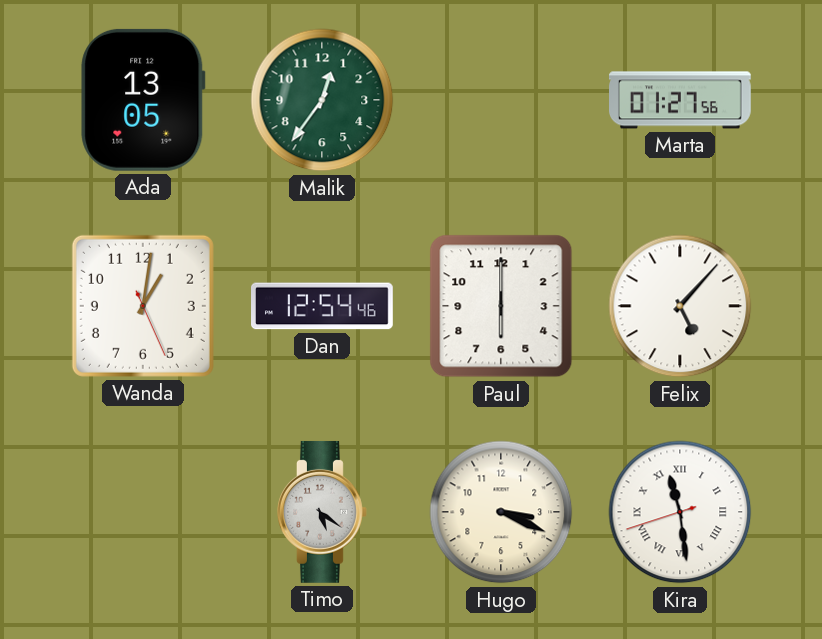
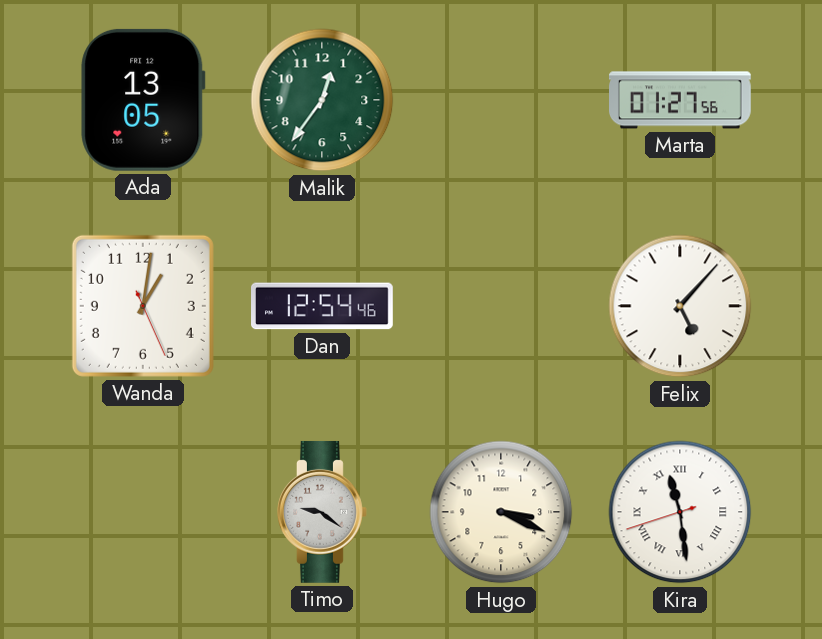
Paul: 6:00 -> none
Timo: 5:21 -> 9:21
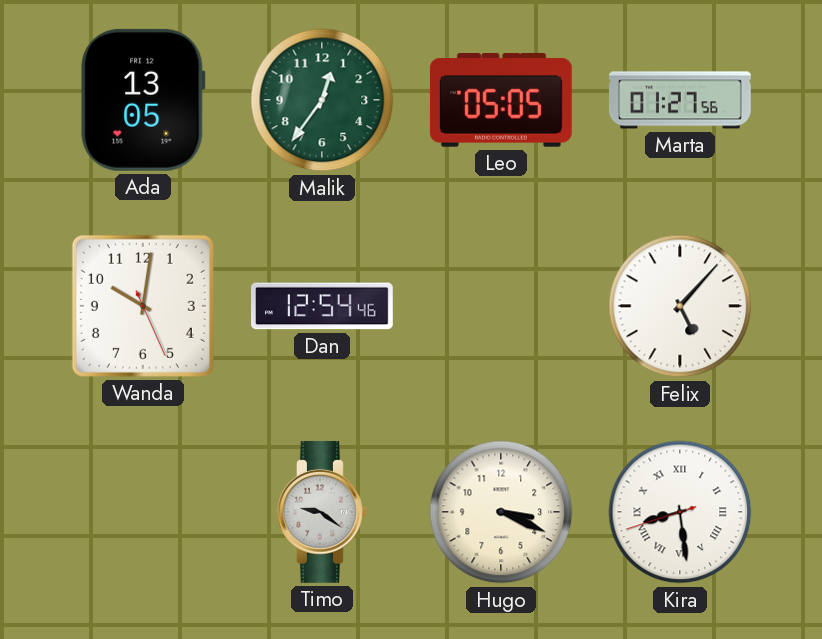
Leo: none -> 05:05
Wanda: 1:01 -> 10:01
Kira: 11:28 -> 8:28
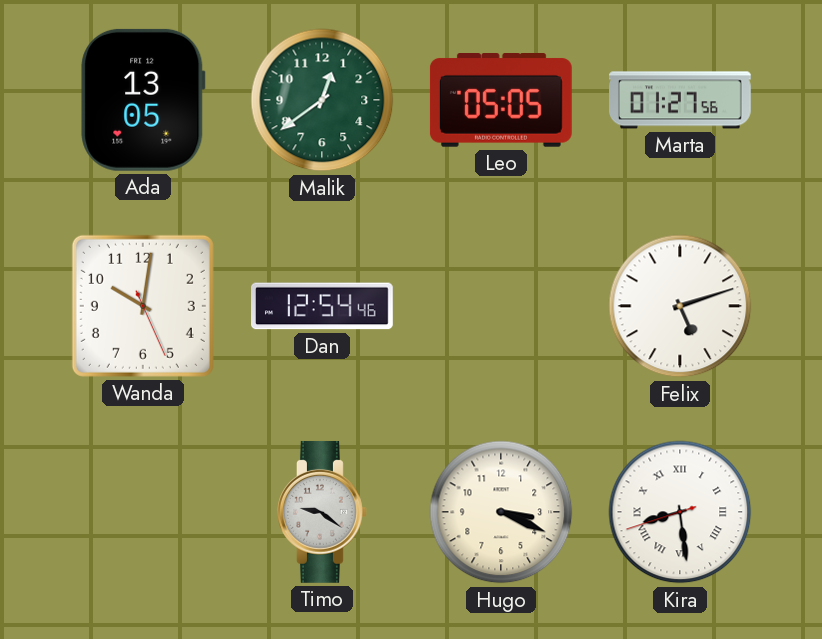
Malik: 12:36 -> 12:39
Felix: 5:07 -> 5:12
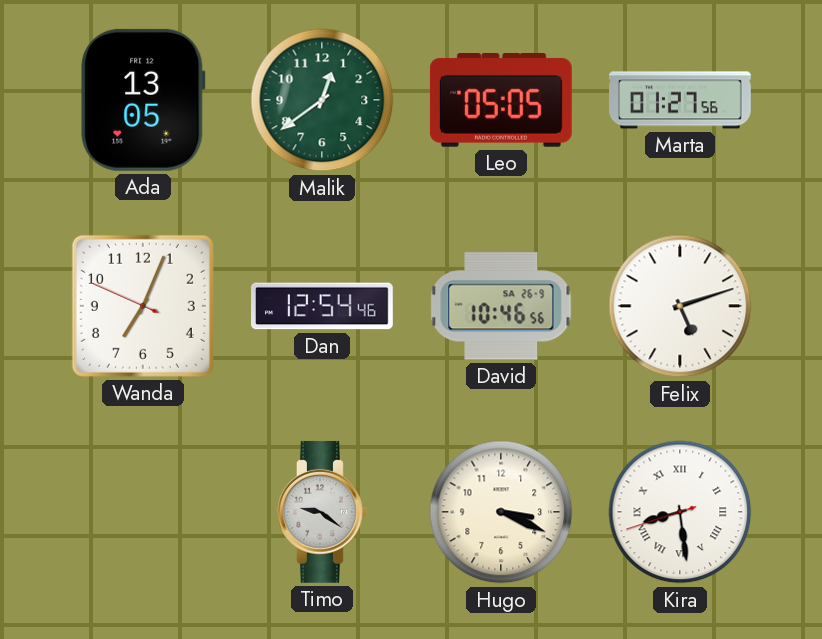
Wanda: 10:01 -> 7:03
David: none -> 10:46
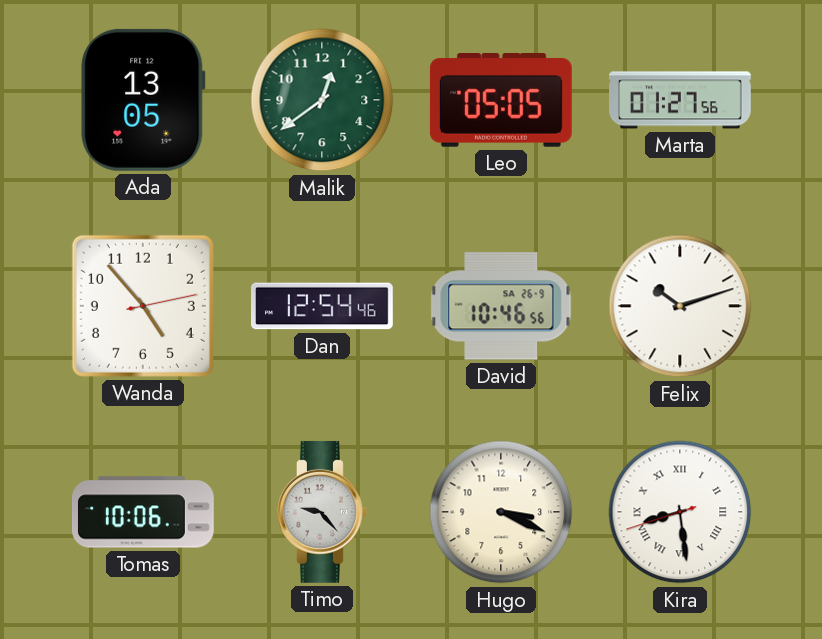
Wanda: 7:03 -> 4:53
Felix: 5:12 -> 10:12
Tomas: none -> 10:06
Timo: 9:21 -> 9:23
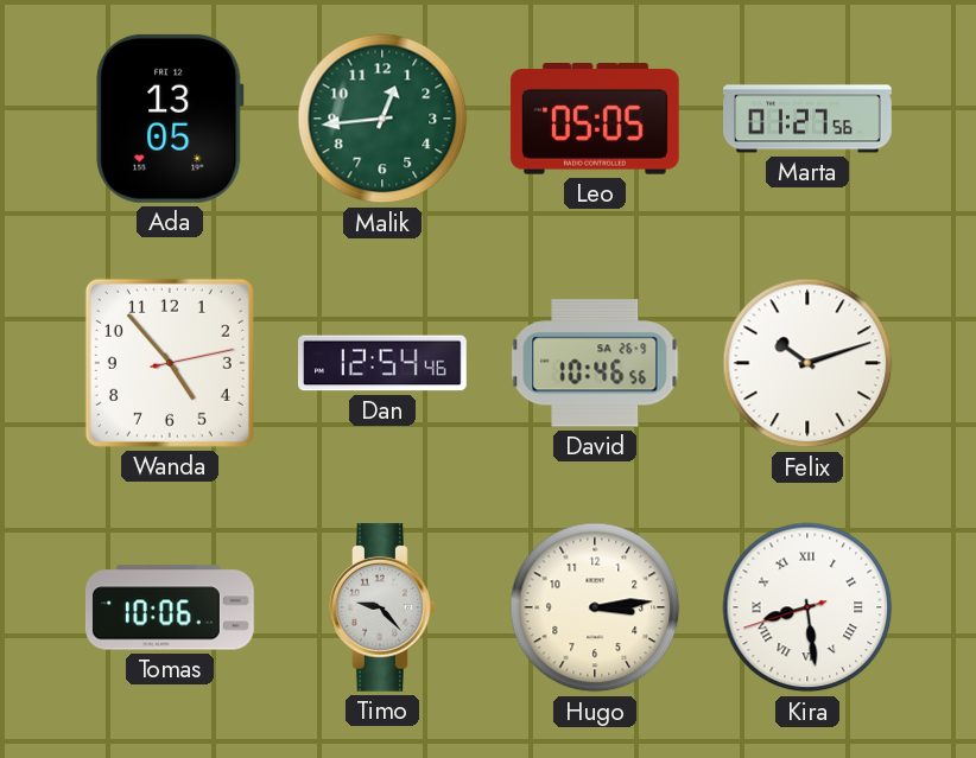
Malik: 12:39 -> 12:44
Hugo: 3:19 -> 3:14
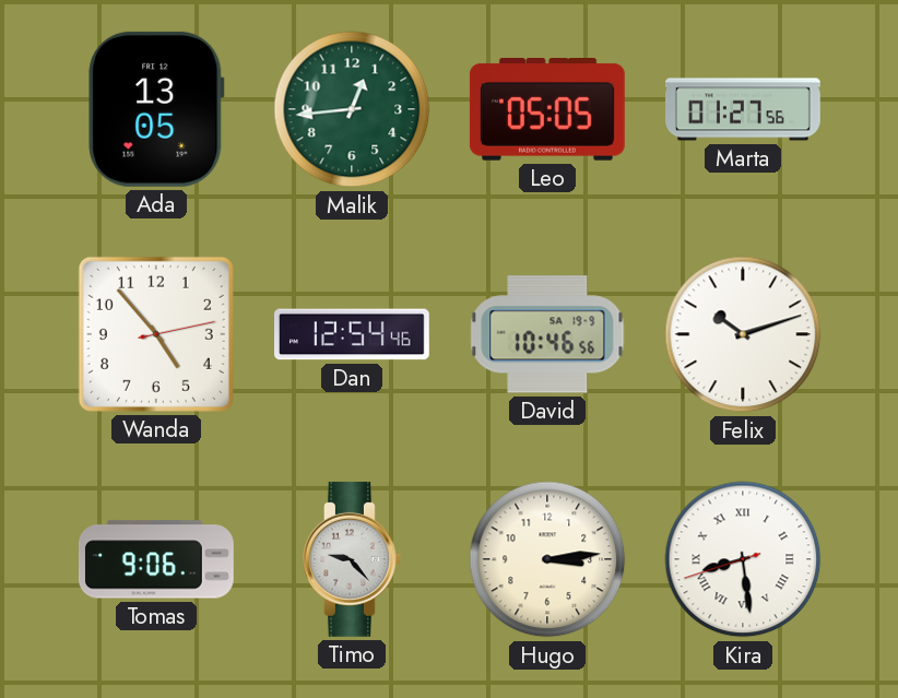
David date: SA 26-9 -> SA 19-9
Tomas: 10:06 -> 9:06
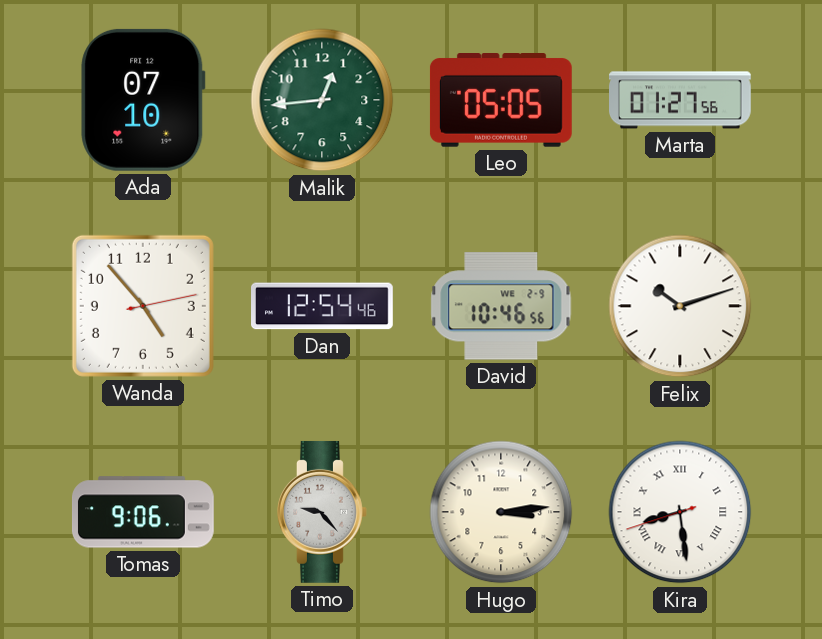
Ada: 13:05 -> 07:10
David date: SA 19-9 -> WE 2-9
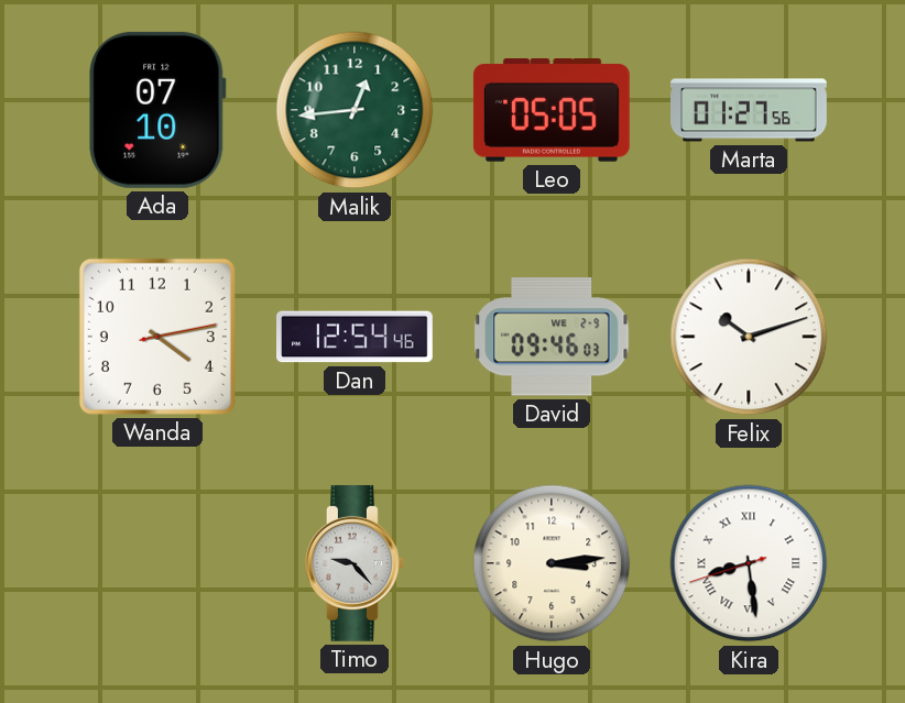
Wanda: 4:53 -> 4:13
David: 10:46 -> 09:46
Tomas: 9:06 -> none
